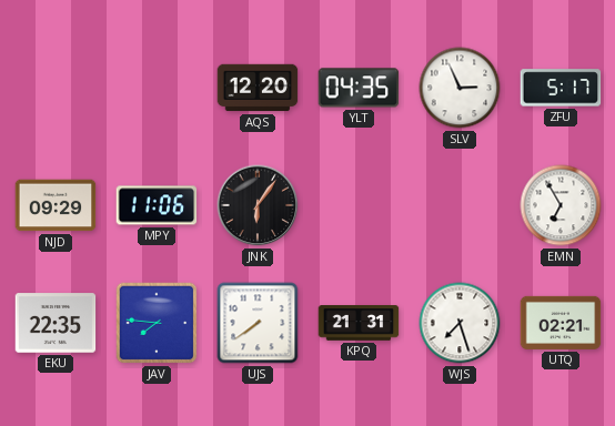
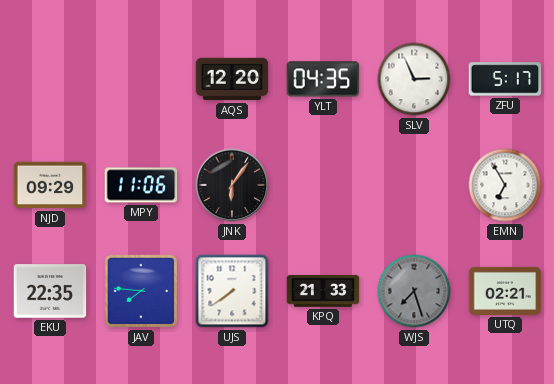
KPQ: 21:31 -> 21:33
WJS dial: white -> grey
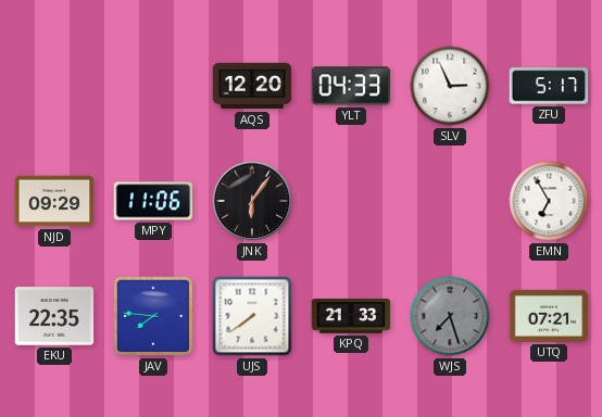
YLT: 04:35 -> 04:33
UTQ: 02:21 -> 07:21
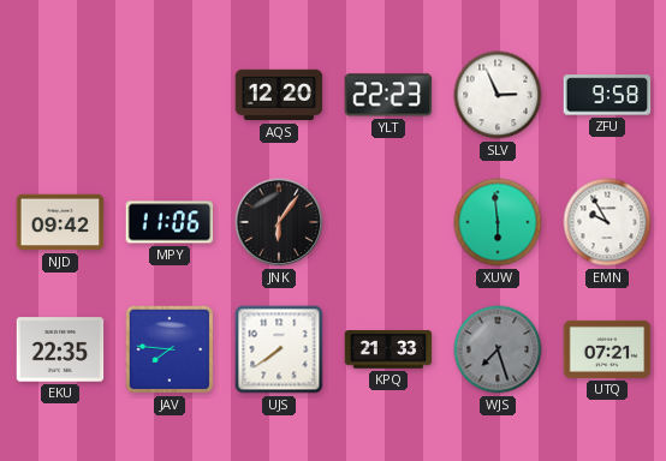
YLT: 04:33 -> 22:23
ZFU: 5:17 -> 9:58
NJD: 09:29 -> 09:42
XUW: none -> 5:59
EMN: 6:55 -> 9:55
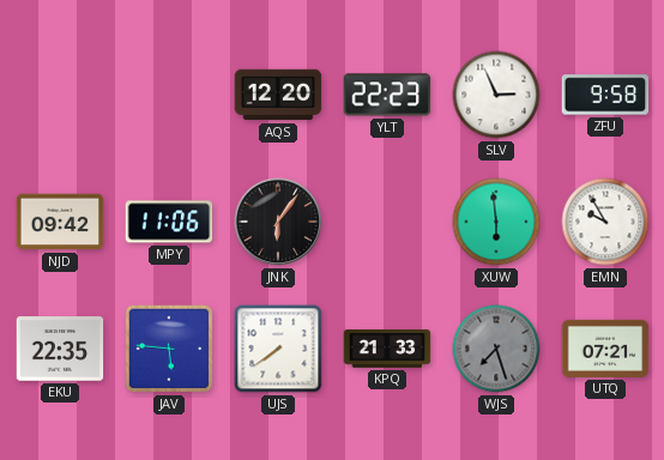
JAV: 7:46 -> 5:46
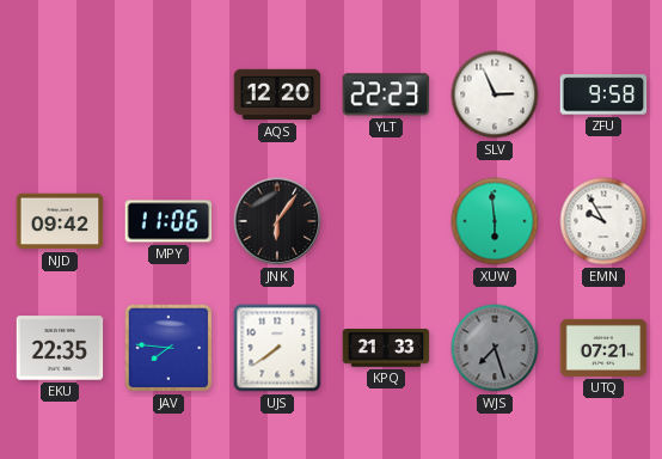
JAV: 5:46 -> 7:46
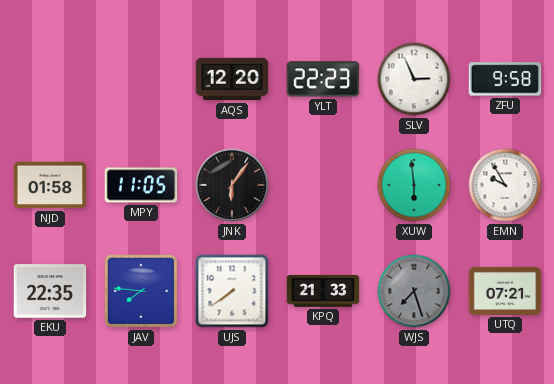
NJD: 09:42 -> 01:58
MPY: 11:06 -> 11:05
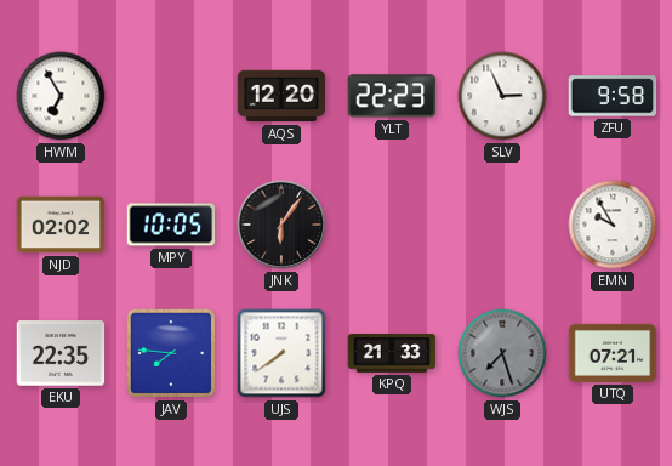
HWM: none -> 6:55
NJD: 01:58 -> 02:02
MPY: 11:05 -> 10:05
XUW: 5:59 -> none
